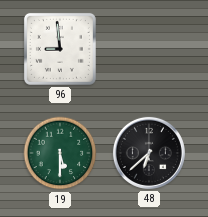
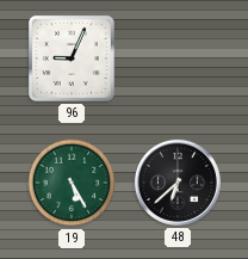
96: 8:59 -> 9:04
19: 5:30 -> 5:25
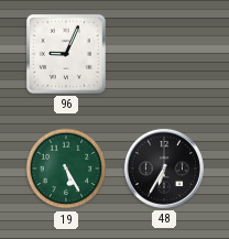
48: 6:38 -> 6:35
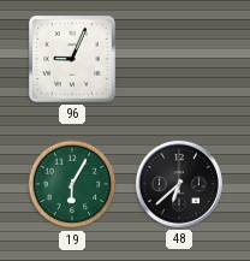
19: 5:25 -> 6:05
48: 6:35 -> 6:38
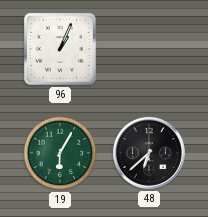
96: 9:04 -> 1:04
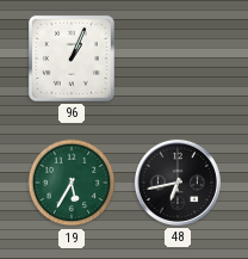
19: 6:05 -> 5:35
48: 6:38 -> 6:43
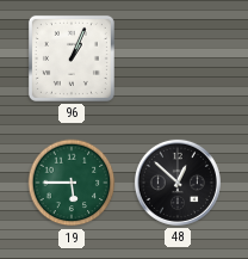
19: 5:35 -> 5:45
48: 6:43 -> 12:52
